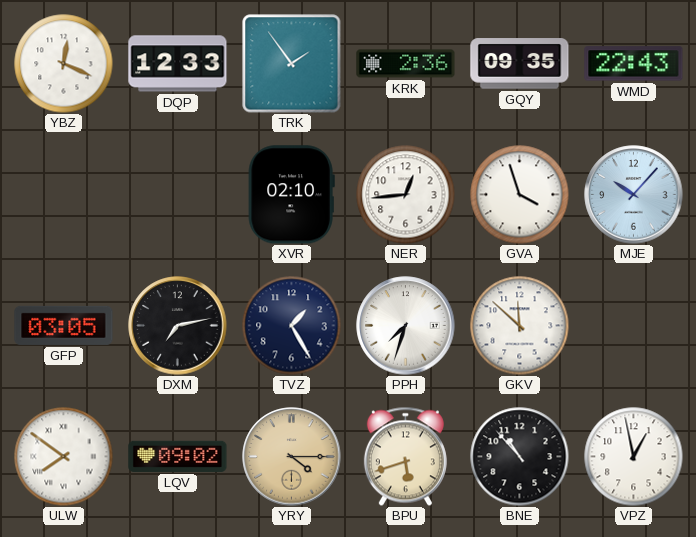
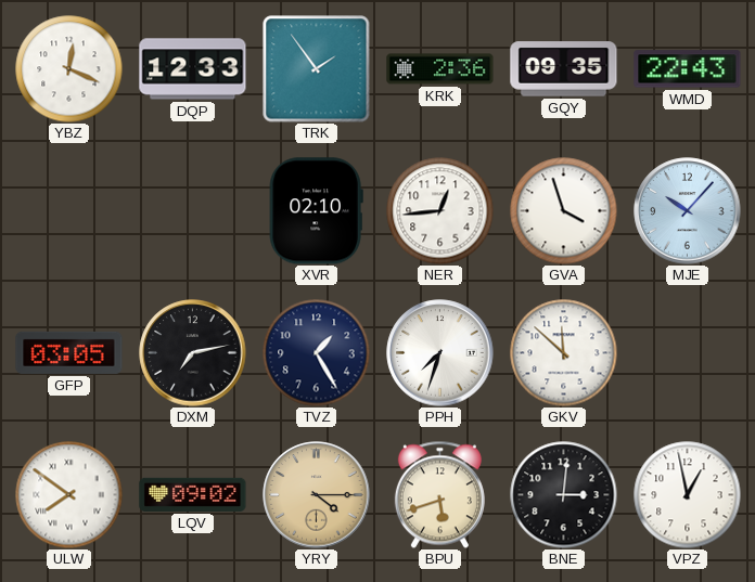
BNE: 10:53 -> 3:01
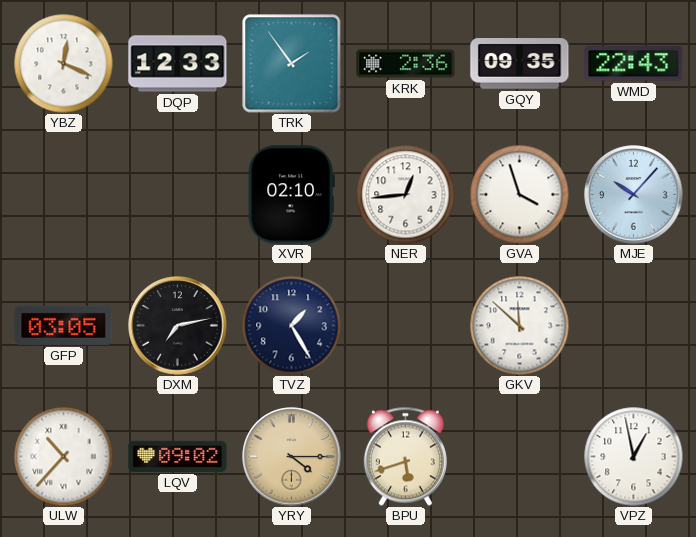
PPH: 7:33 -> none
ULW: 7:51 -> 10:37
BNE: 3:01 -> none
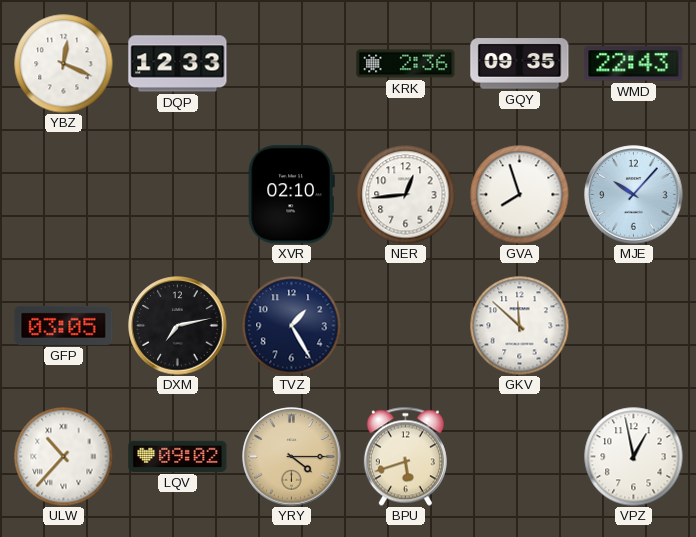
TRK: 1:54 -> none
GVA: 3:57 -> 7:57
